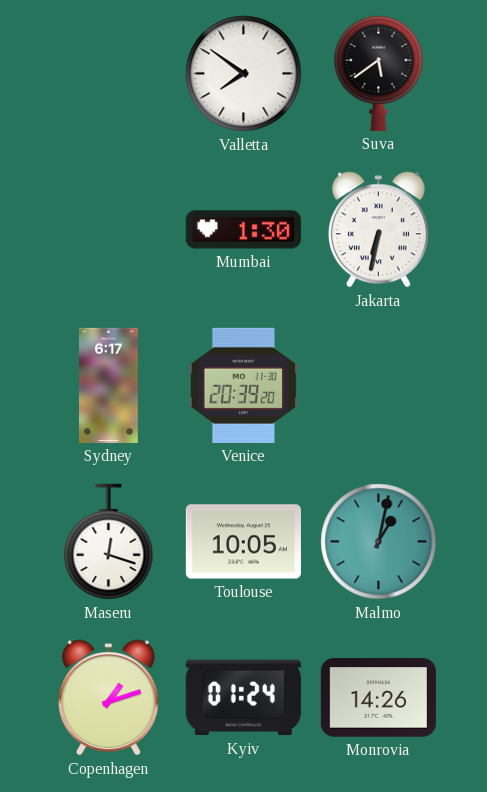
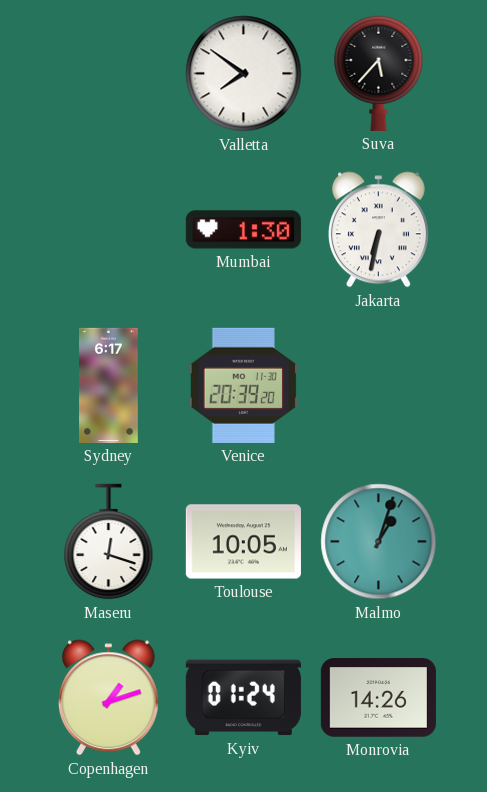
Suva: 5:39 -> 5:37
Malmo: 1:02 -> 1:03
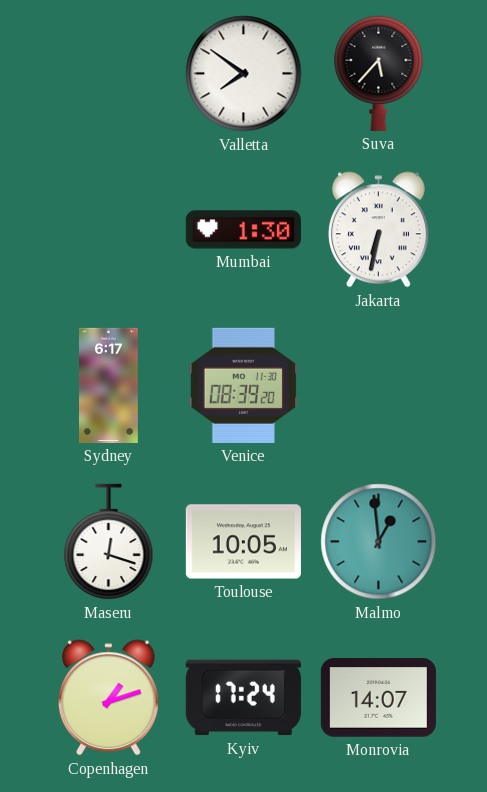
Venice: 20:39 -> 08:39
Malmo: 1:03 -> 12:59
Kyiv: 01:24 -> 17:24
Monrovia: 14:26 -> 14:07
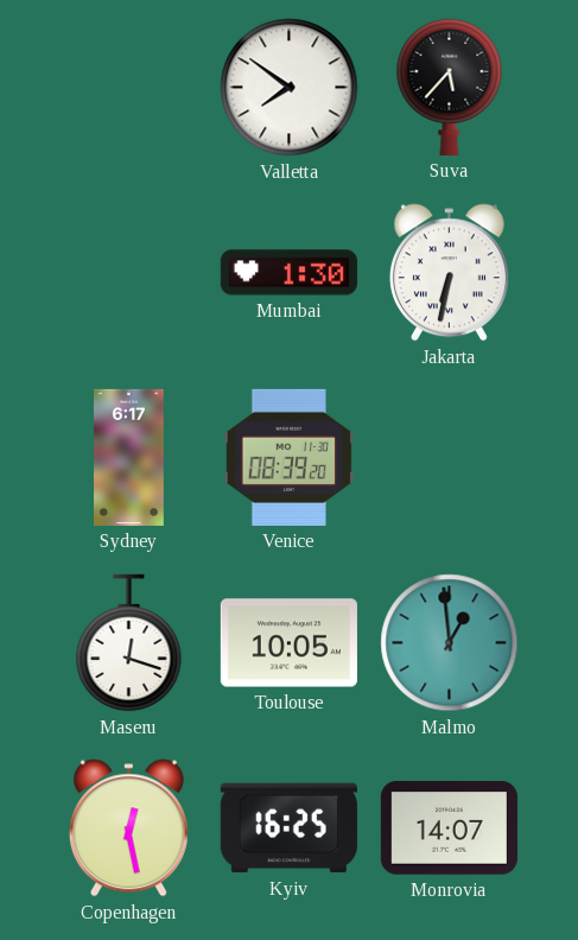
Copenhagen: 1:12 -> 12:28
Kyiv: 17:24 -> 16:25
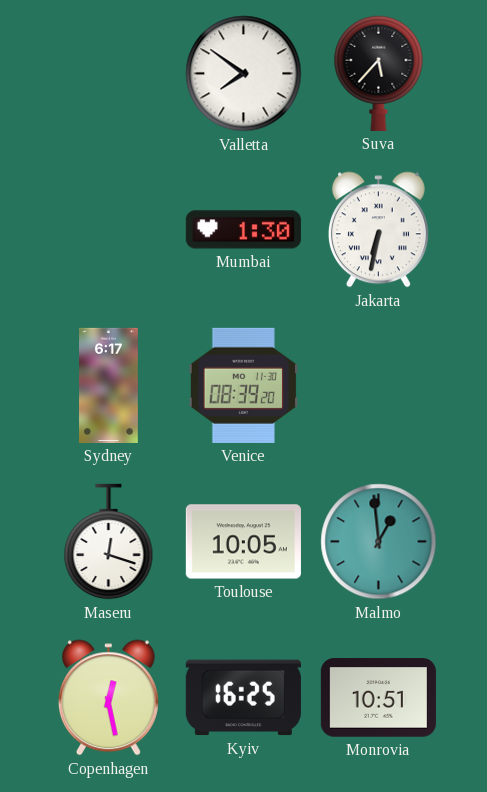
Monrovia: 14:07 -> 10:51
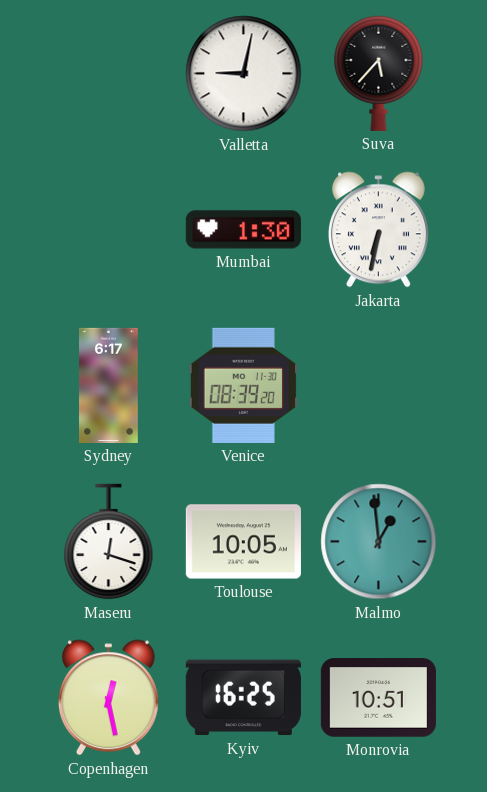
Valletta: 7:51 -> 9:02
